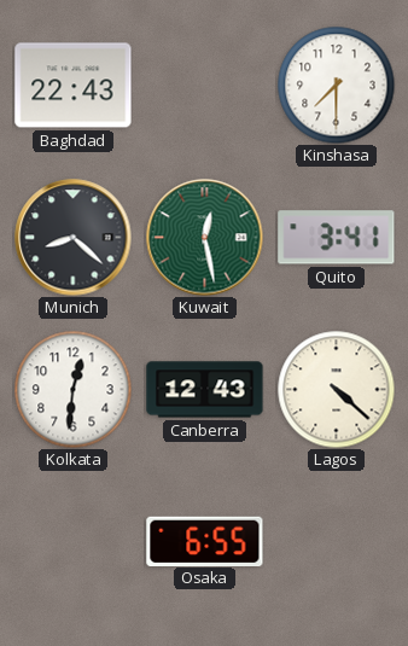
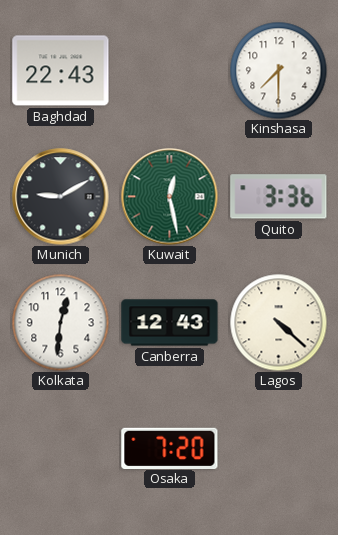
Munich: 8:22 -> 9:10
Quito: 3:41 -> 3:36
Osaka: 6:55 -> 7:20
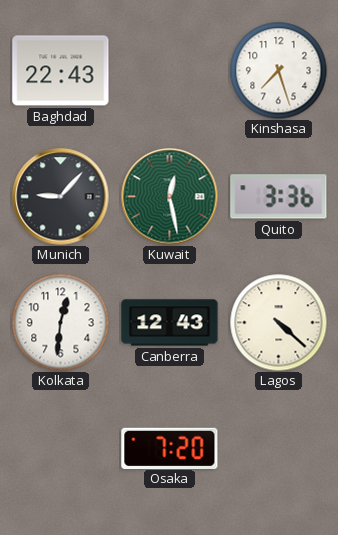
Kinshasa: 7:30 -> 7:27
Munich: 9:10 -> 9:07
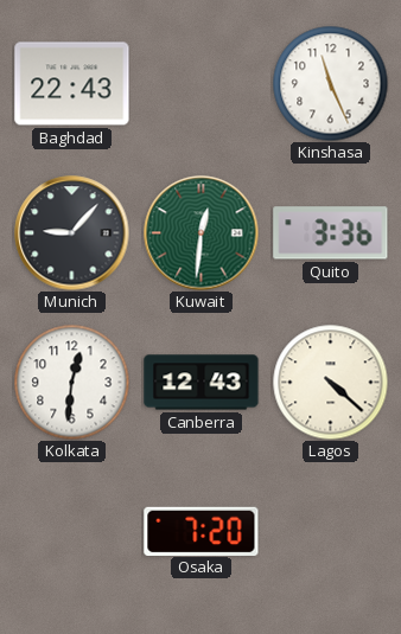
Kinshasa: 7:27 -> 11:26
Kuwait: 12:28 -> 12:31
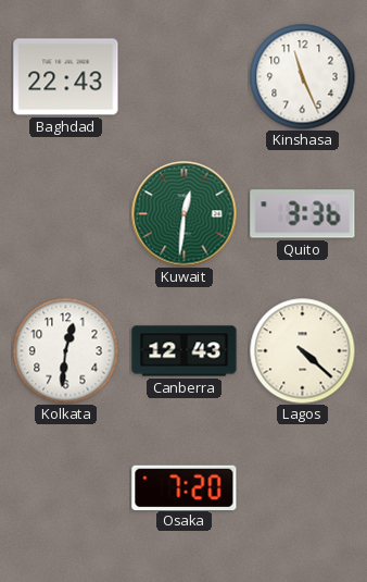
Munich: 9:07 -> none
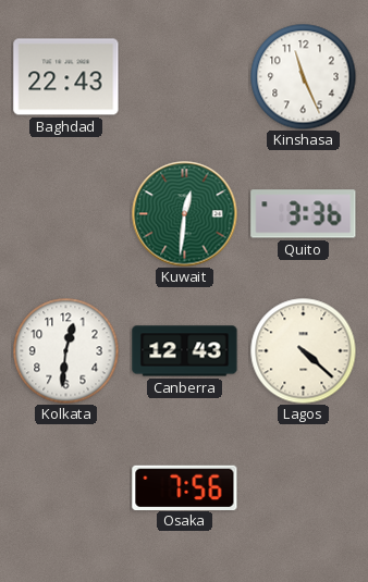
Osaka: 7:20 -> 7:56
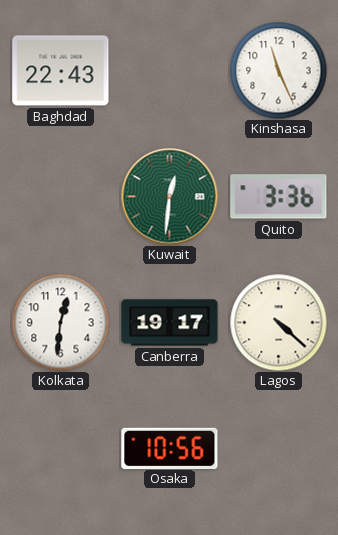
Canberra: 12:43 -> 19:17
Osaka: 7:56 -> 10:56
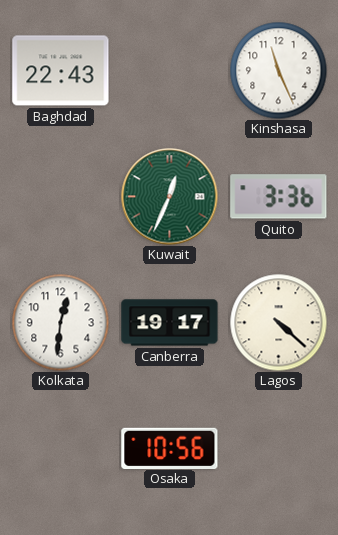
Kuwait: 12:31 -> 12:34
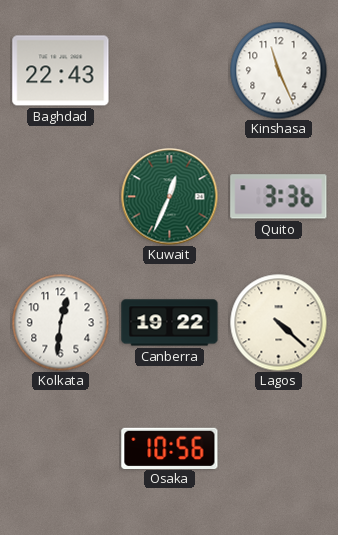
Canberra: 19:17 -> 19:22
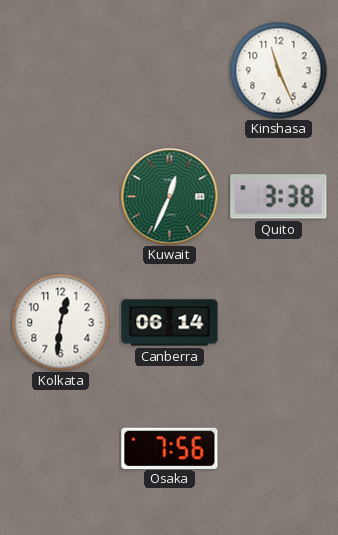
Baghdad: 22:43 -> none
Quito: 3:36 -> 3:38
Canberra: 19:22 -> 06:14
Lagos: 4:22 -> none
Osaka: 10:56 -> 7:56
